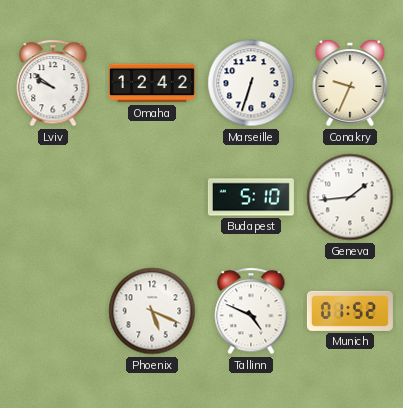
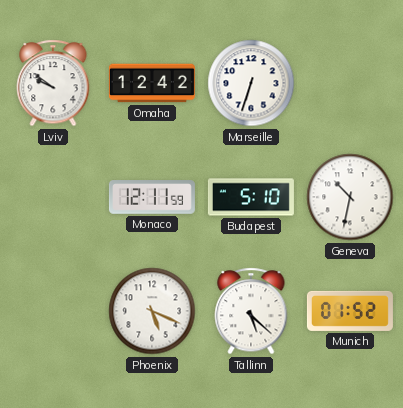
Conakry: 9:34 -> none
Monaco: none -> 12:11
Geneva: 1:44 -> 10:32
Tallinn: 4:49 -> 5:22
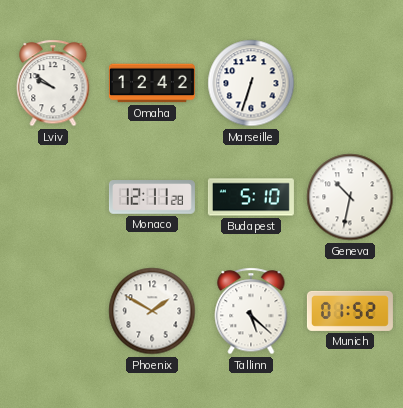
Monaco: 12:11:59 -> 12:11:28
Phoenix: 5:19 -> 1:50
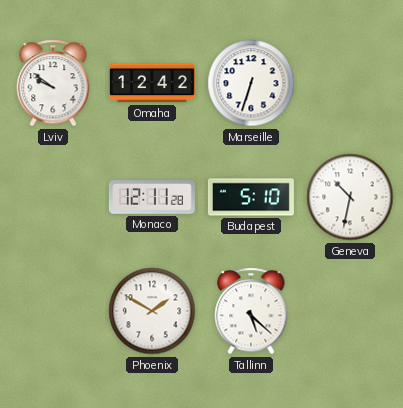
Munich: 01:52 -> none
